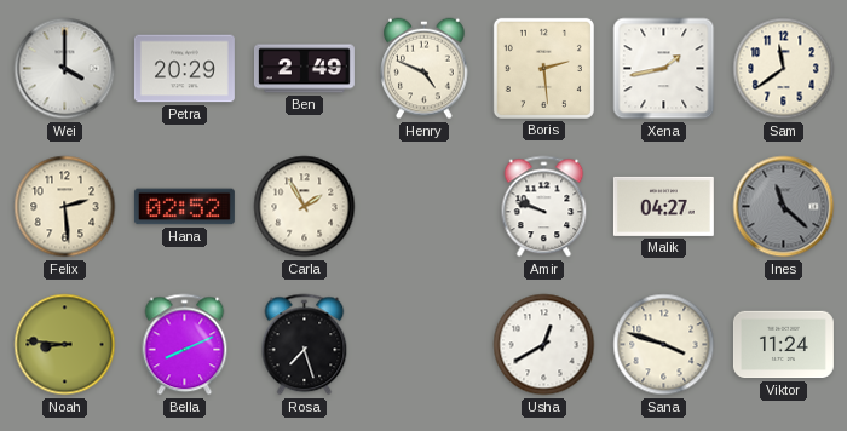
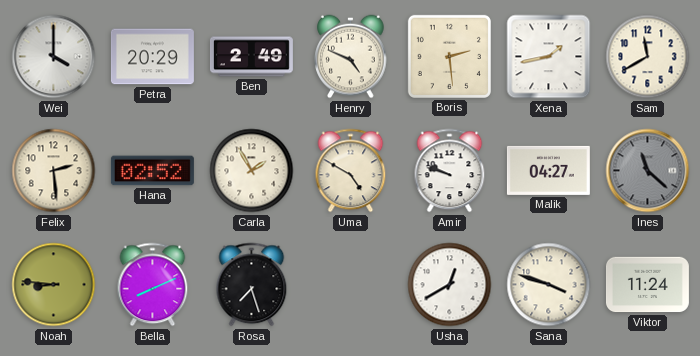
Sam: 11:39 -> 11:40
Uma: none -> 4:50
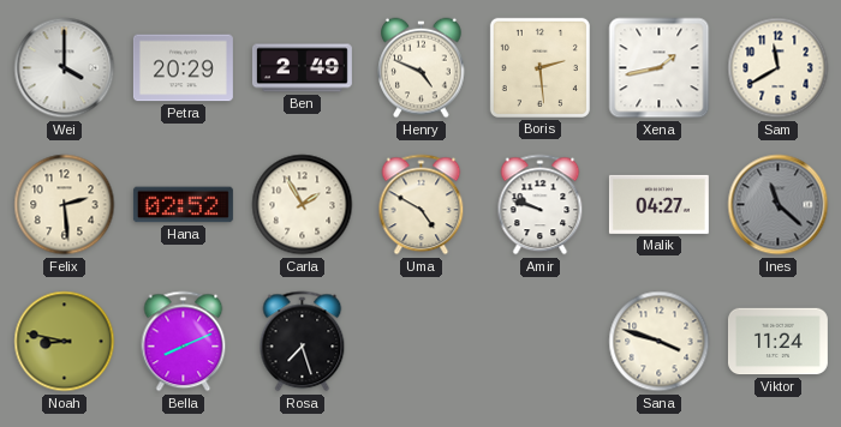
Noah: 8:46 -> 8:47
Usha: 12:40 -> none
